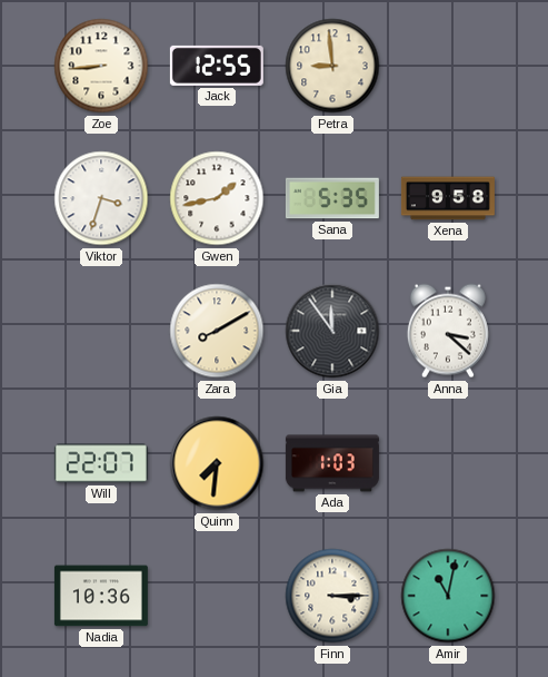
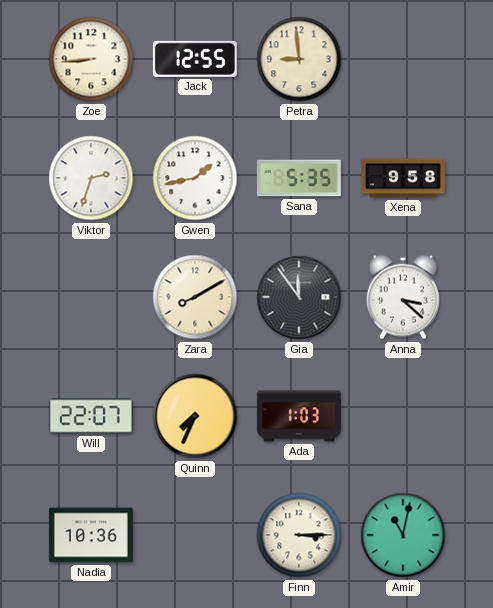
Viktor: 3:33 -> 2:33
Quinn: 7:31 -> 7:34
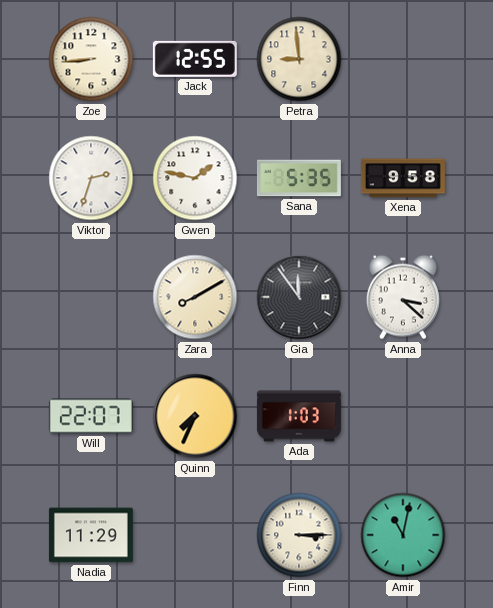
Gwen: 1:43 -> 1:47
Nadia: 10:36 -> 11:29
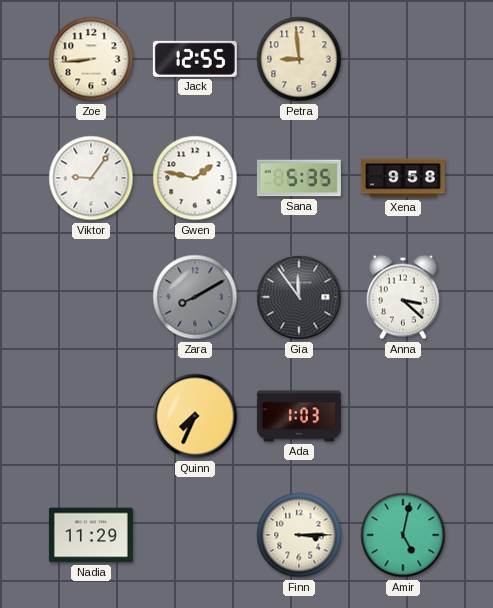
Viktor: 2:33 -> 9:06
Zara dial: cream -> grey
Will: 22:07 -> none
Amir: 11:02 -> 5:02
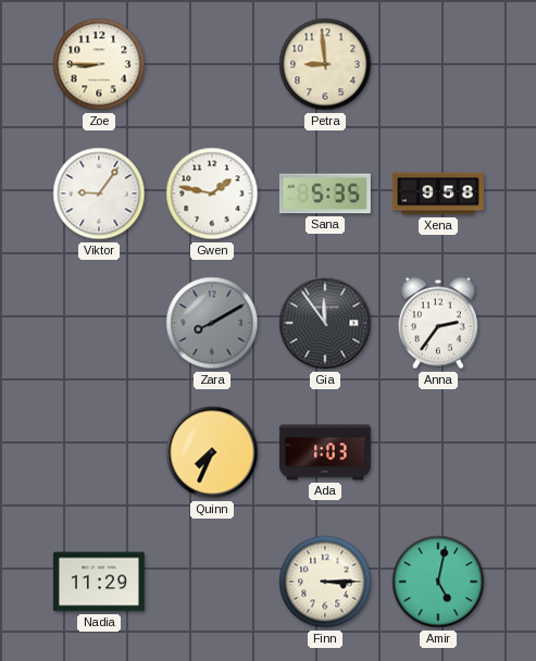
Zoe: 8:44 -> 8:45
Jack: 12:55 -> none
Anna: 3:22 -> 2:36
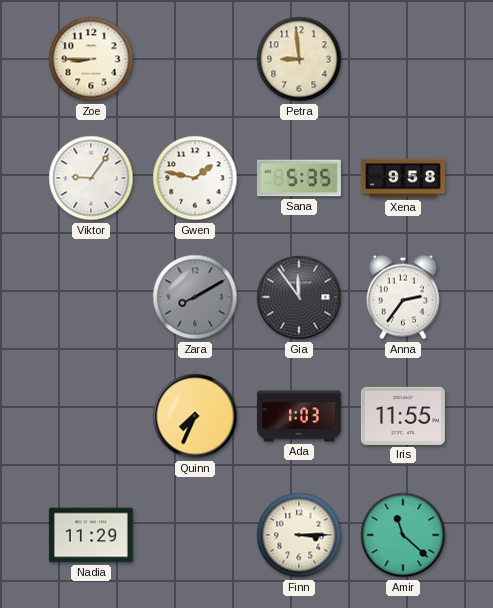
Iris: none -> 11:55
Amir: 5:02 -> 11:22
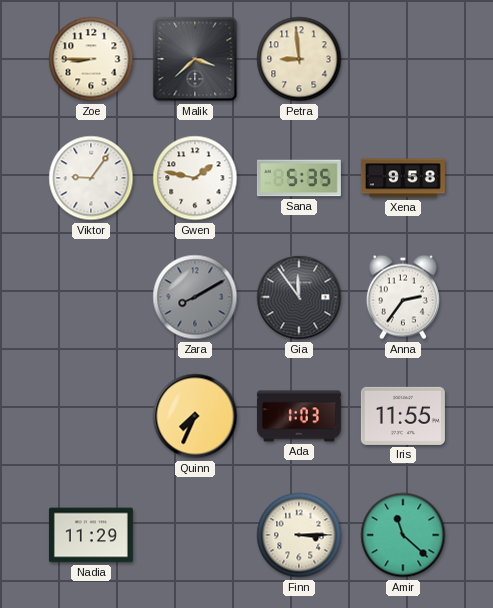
Malik: none -> 3:38
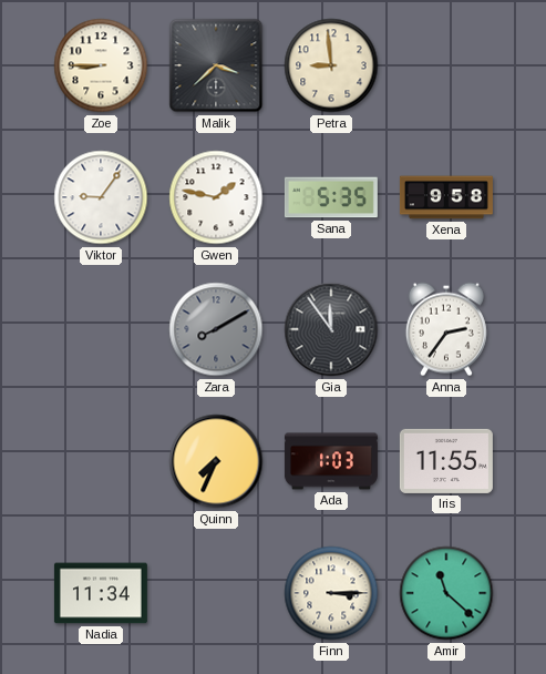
Nadia: 11:29 -> 11:34
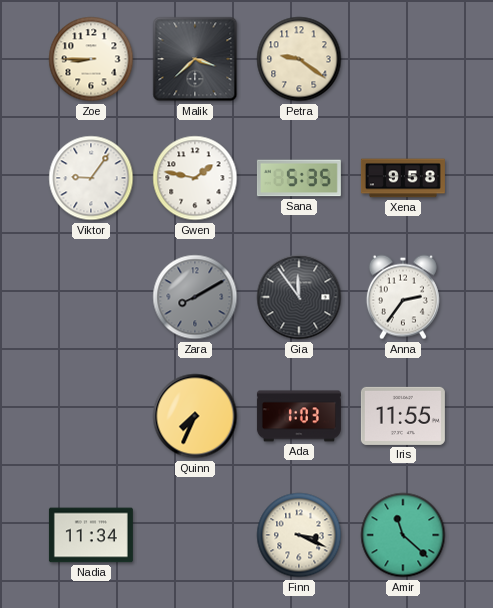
Petra: 8:59 -> 9:21
Finn: 3:15 -> 3:19
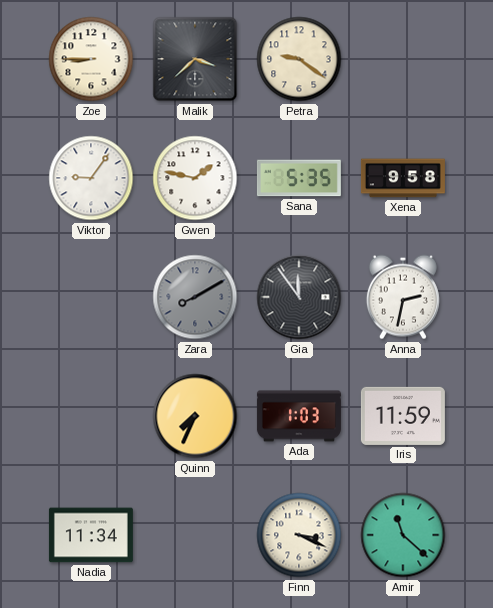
Anna: 2:36 -> 2:32
Iris: 11:55 -> 11:59
